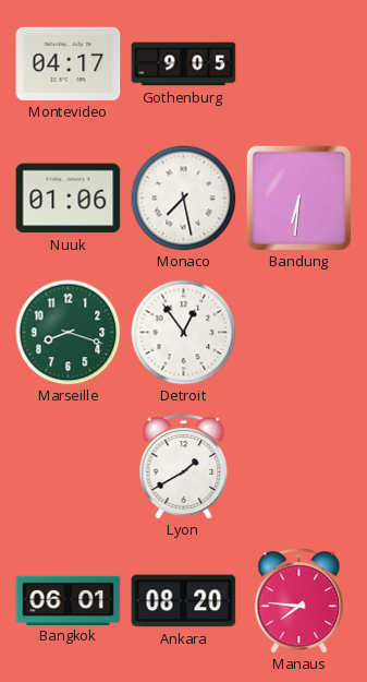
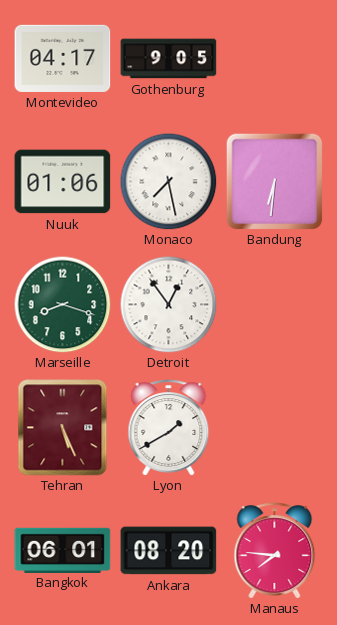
Tehran: none -> 5:26
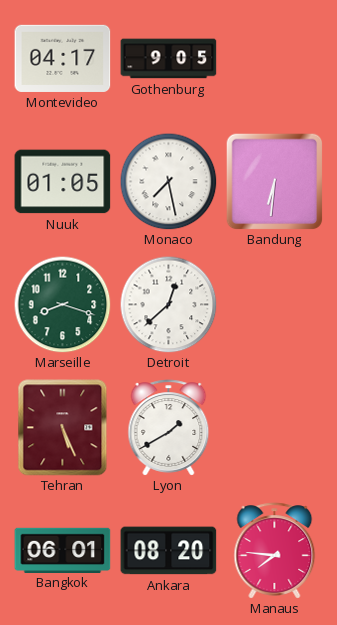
Nuuk: 01:06 -> 01:05
Detroit: 12:54 -> 12:38
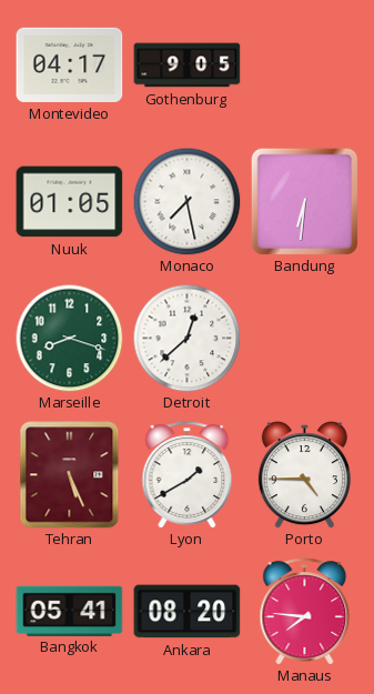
Porto: none -> 4:45
Bangkok: 06:01 -> 05:41
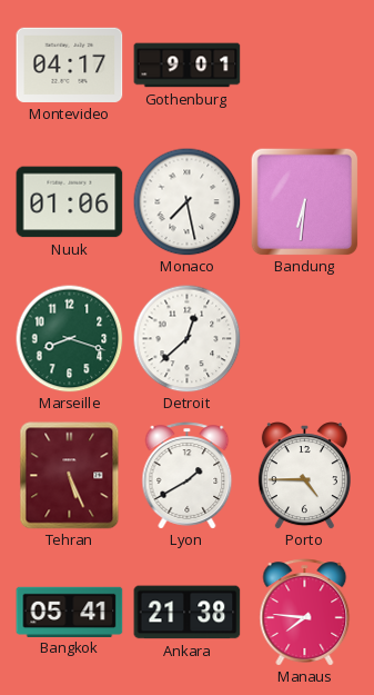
Gothenburg: 9:05 -> 9:01
Nuuk: 01:05 -> 01:06
Ankara: 08:20 -> 21:38
